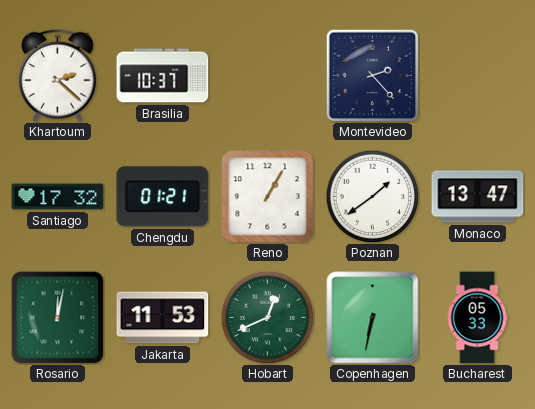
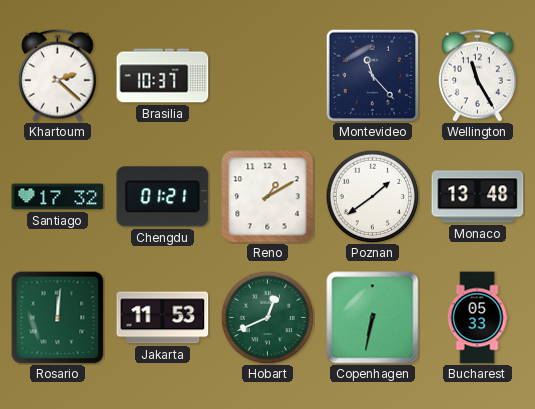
Montevideo: 2:23 -> 11:23
Wellington: none -> 11:25
Reno: 1:05 -> 1:10
Monaco: 13:47 -> 13:48
Rosario: 12:02 -> 12:01
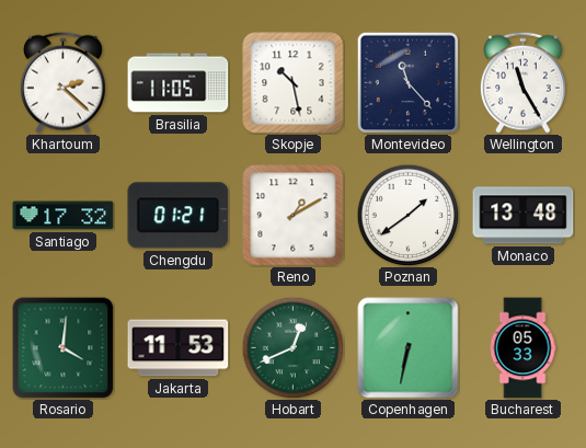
Brasilia: 10:37 -> 11:05
Skopje: none -> 10:28
Rosario: 12:01 -> 4:01
